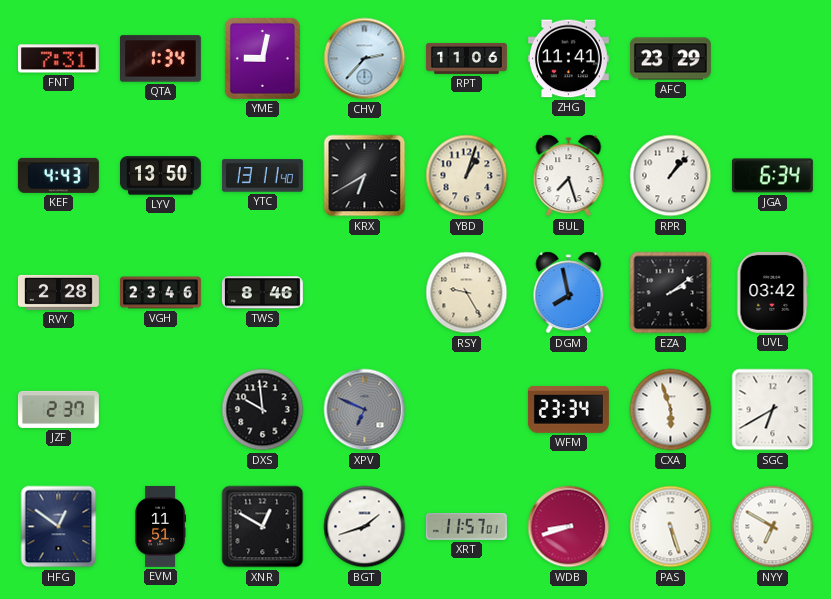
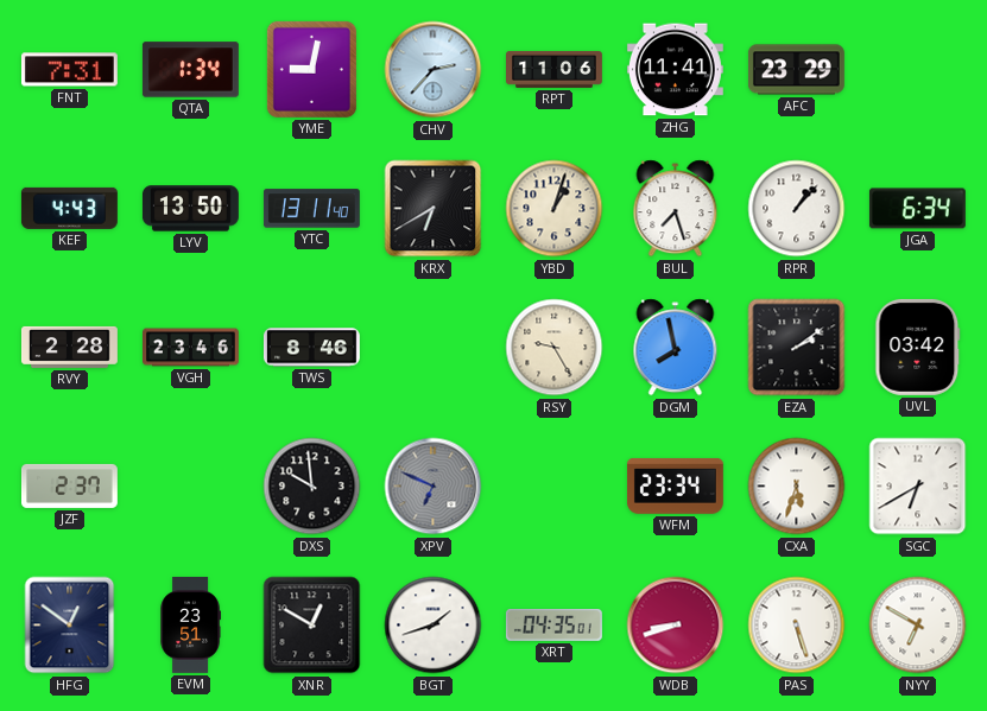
CXA: 5:57 -> 5:33
EVM: 11:51 -> 23:51
XRT: 11:57 -> 04:35
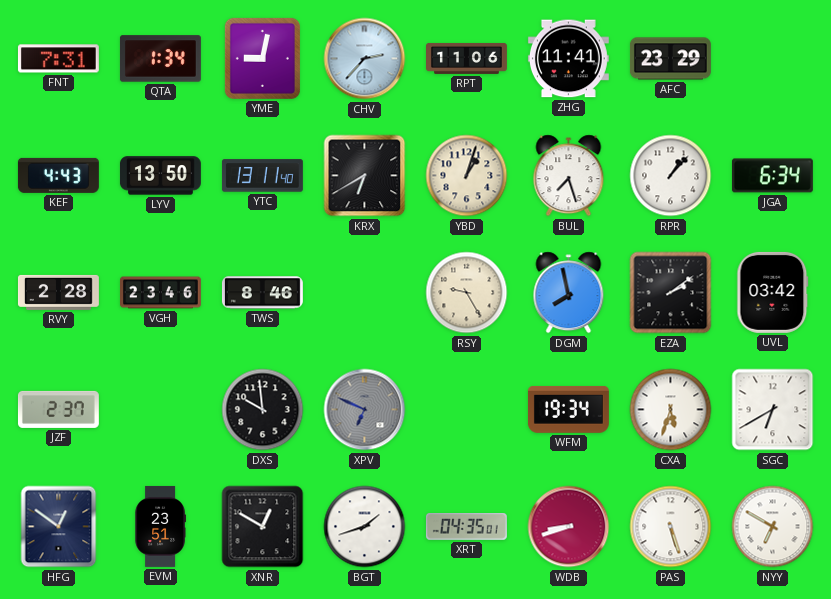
WFM: 23:34 -> 19:34
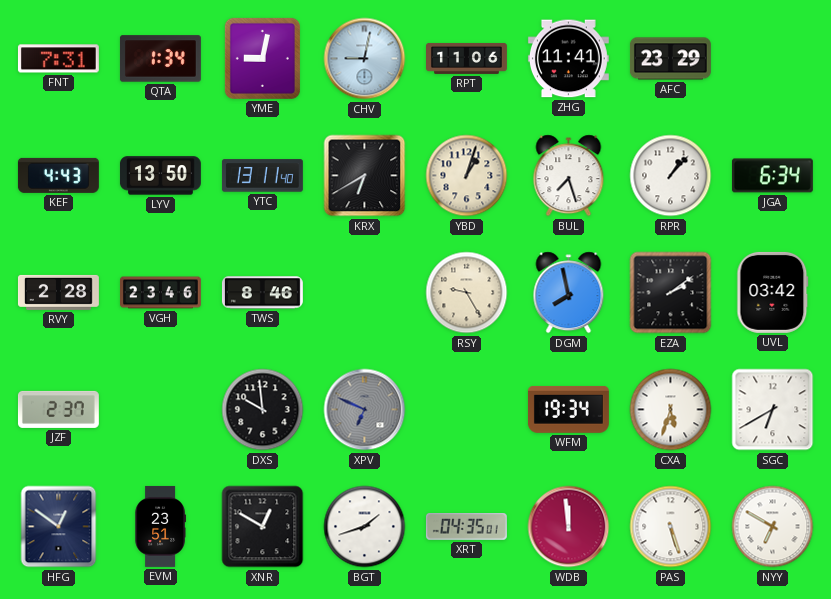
CHV: 2:37 -> 9:02
WDB: 8:42 -> 11:59
